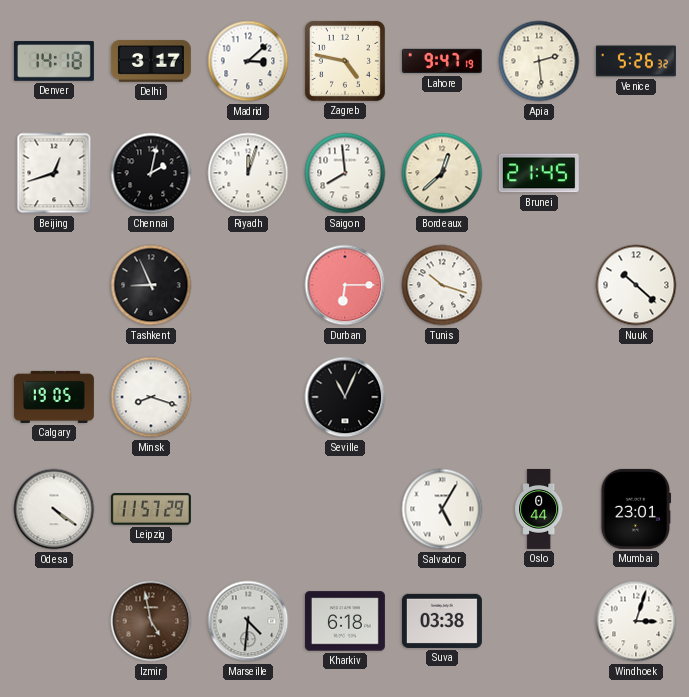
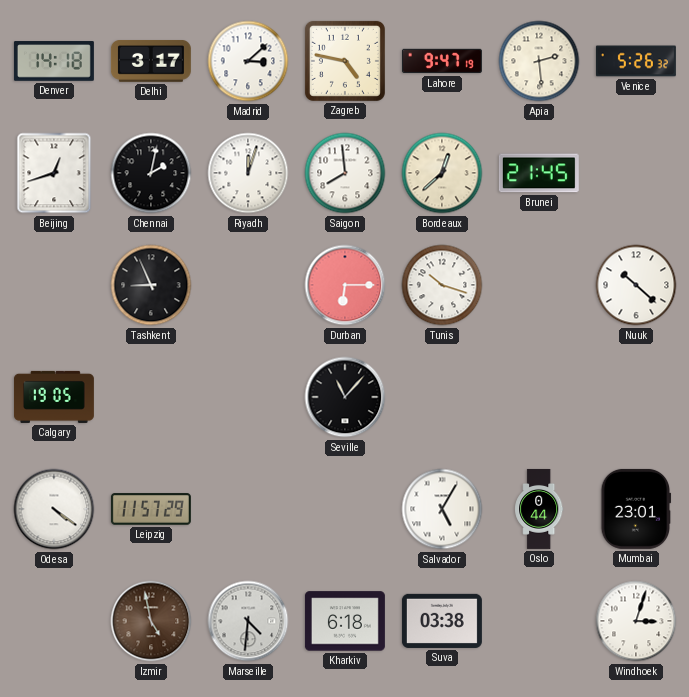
Minsk: 8:18 -> none
Seville: 11:04 -> 11:07
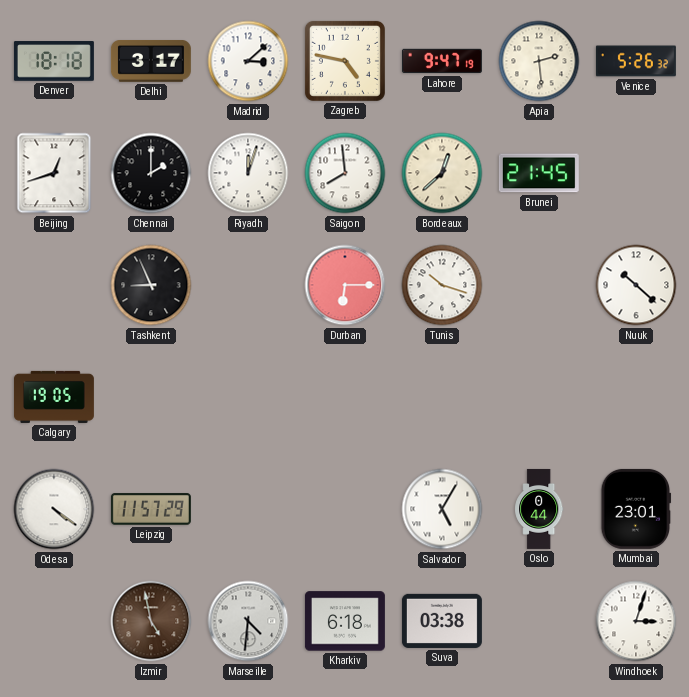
Denver: 14:18 -> 18:18
Chennai: 2:02 -> 2:00
Seville: 11:07 -> none
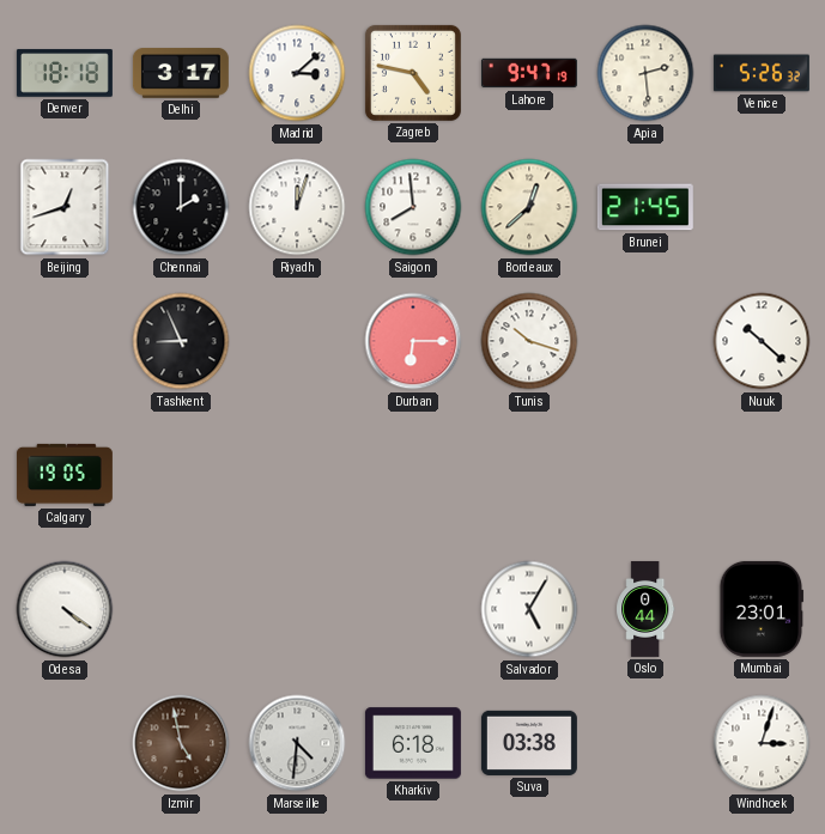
Leipzig: 11:57 -> none
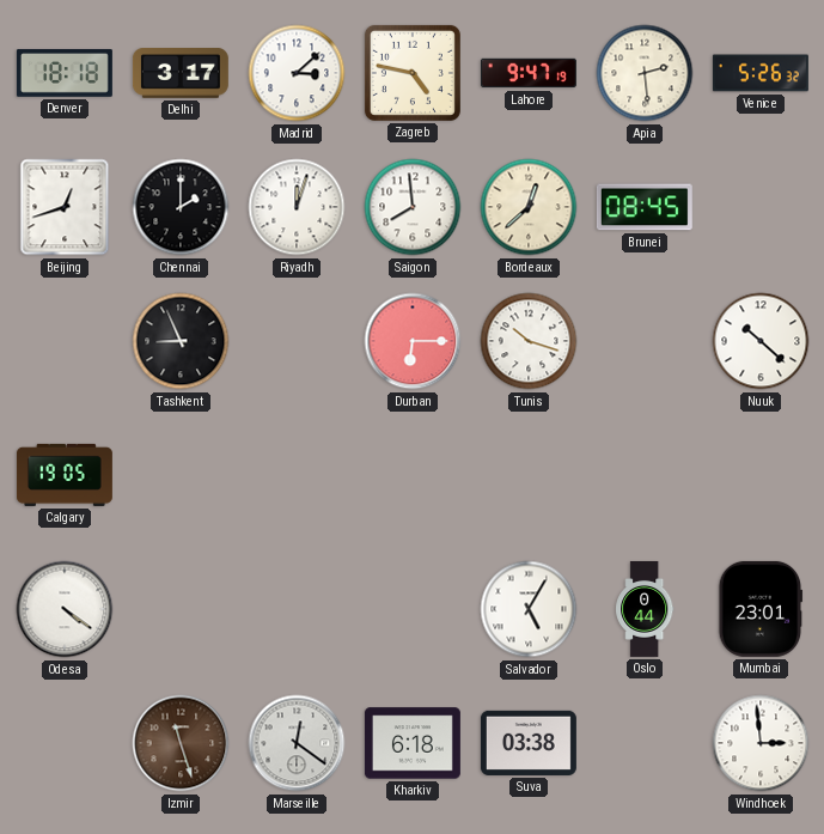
Brunei: 21:45 -> 08:45
Izmir: 4:58 -> 11:27
Marseille: 4:31 -> 12:21
Windhoek: 3:03 -> 2:59
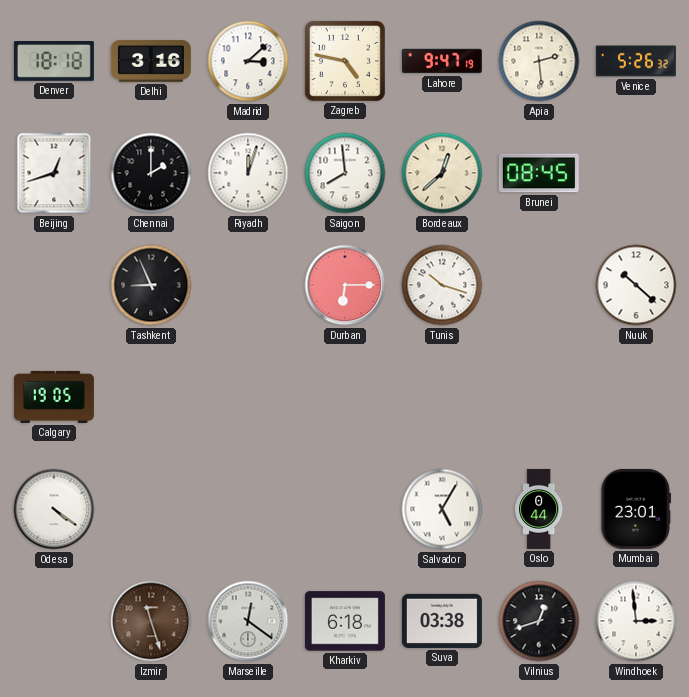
Delhi: 3:17 -> 3:16
Vilnius: none -> 12:42
